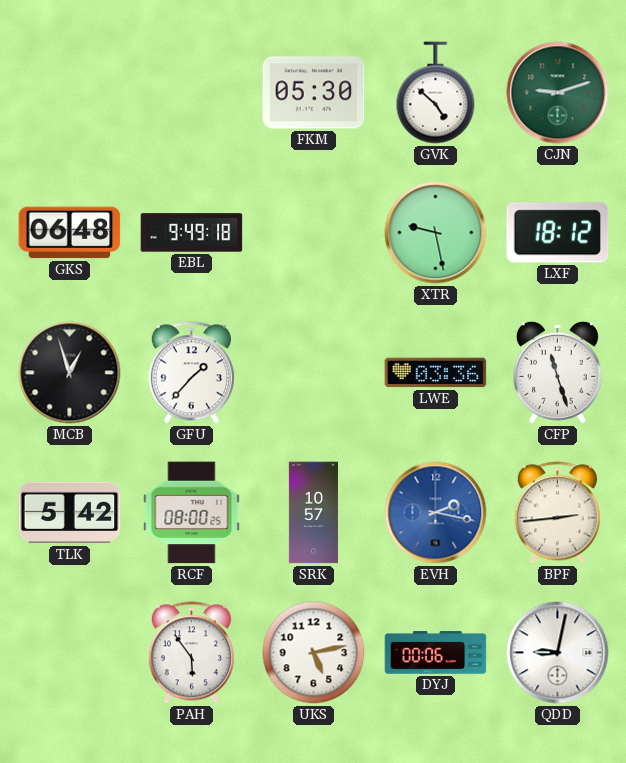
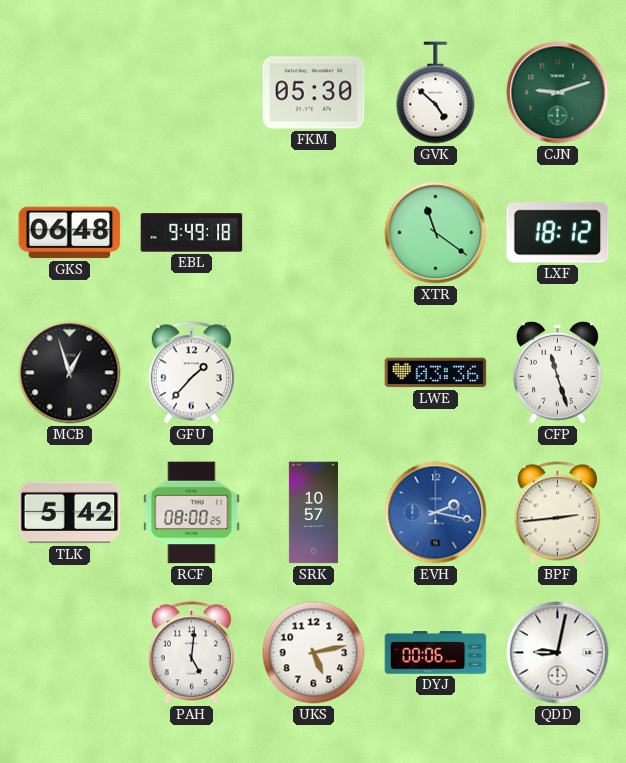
XTR: 9:28 -> 11:21
PAH: 5:54 -> 5:01
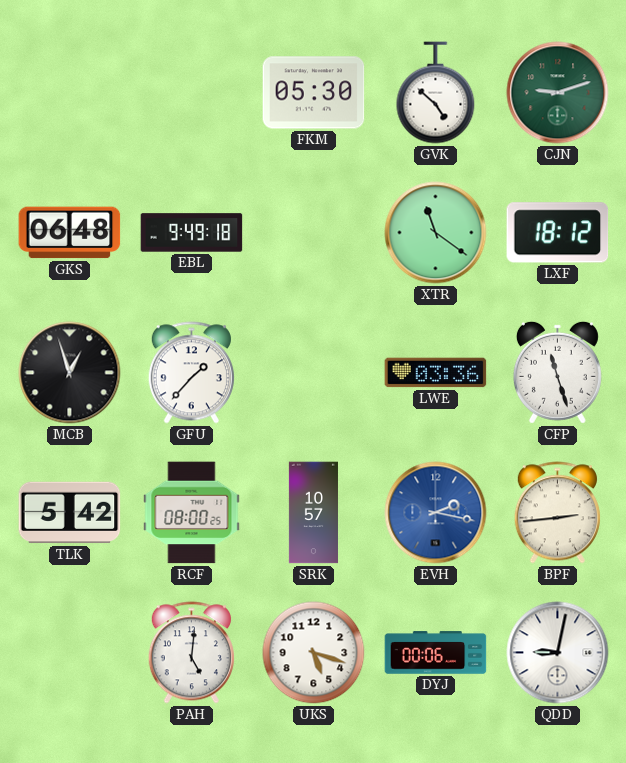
UKS: 5:13 -> 5:18
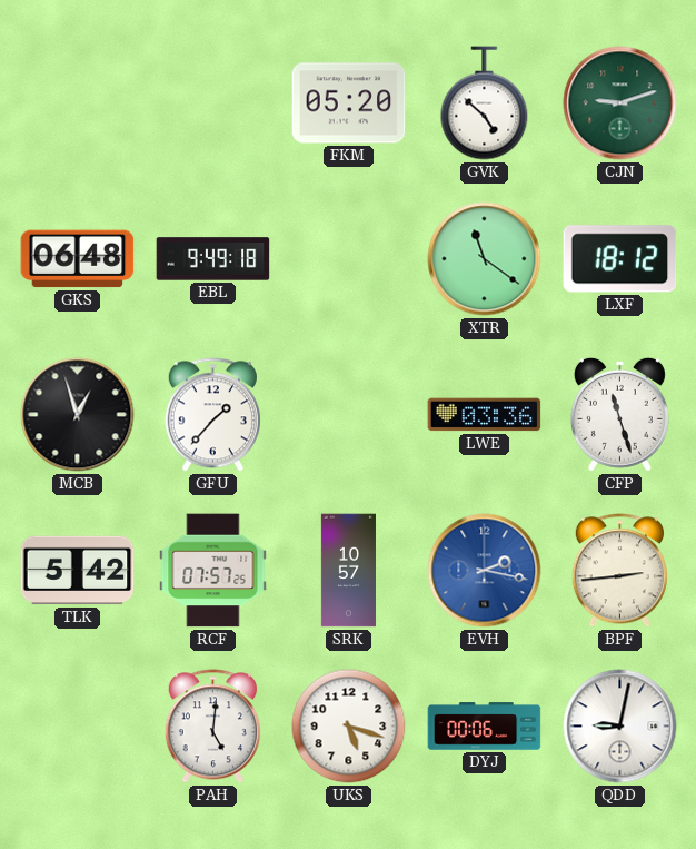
FKM: 05:30 -> 05:20
RCF: 08:00 -> 07:57
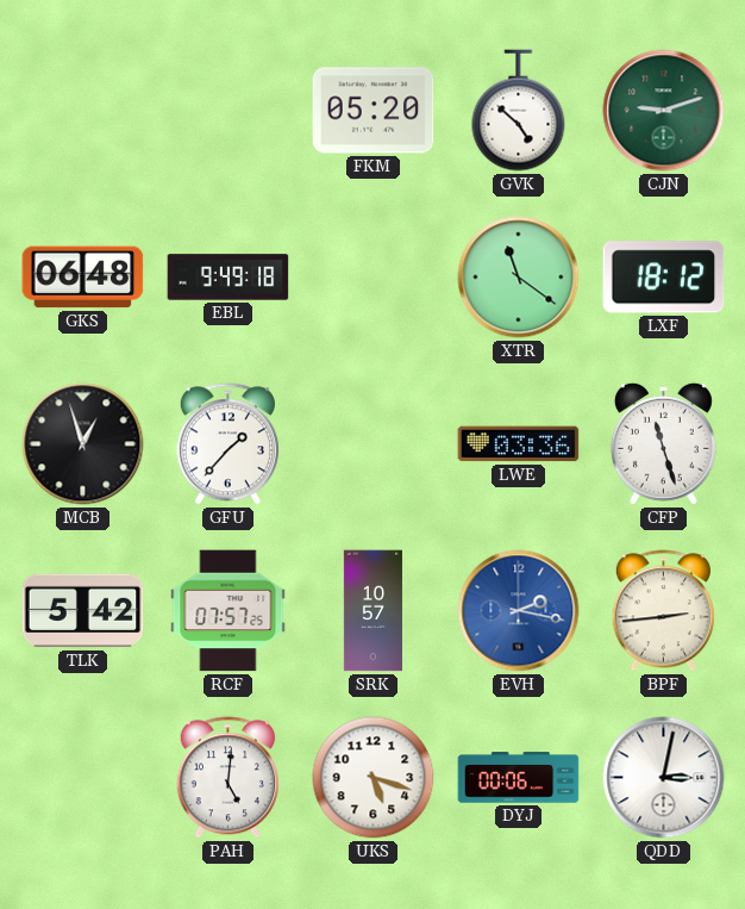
QDD: 9:02 -> 3:02
